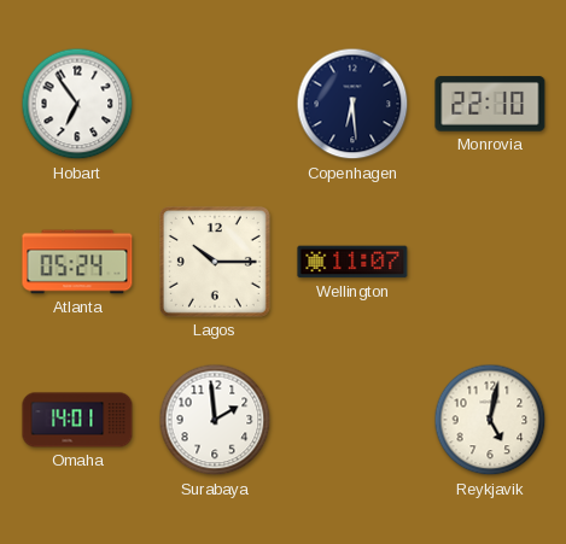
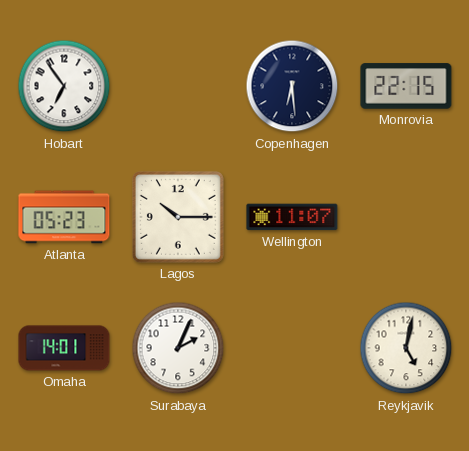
Monrovia: 22:10 -> 22:15
Atlanta: 05:24 -> 05:23
Surabaya: 1:59 -> 2:04
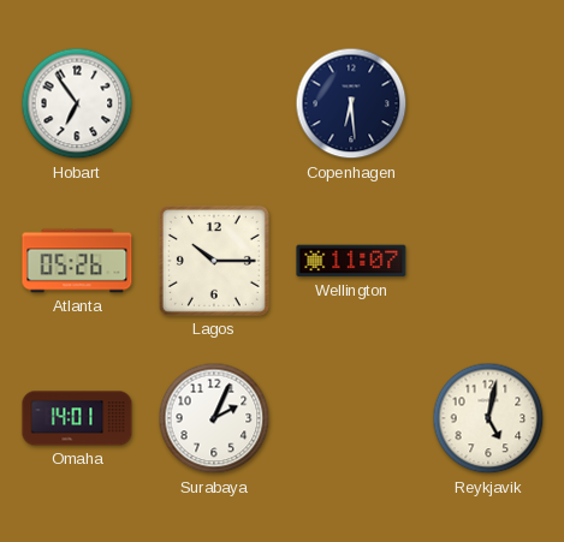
Monrovia: 22:15 -> none
Atlanta: 05:23 -> 05:26
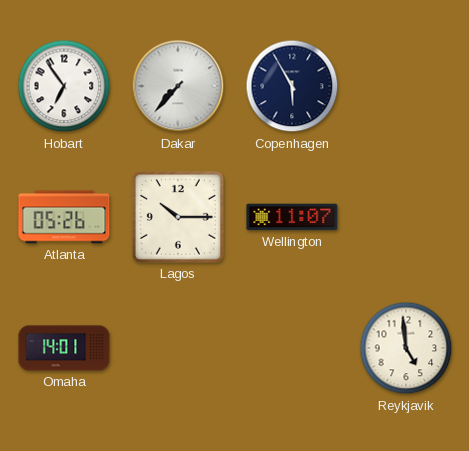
Dakar: none -> 7:37
Copenhagen: 6:29 -> 5:55
Surabaya: 2:04 -> none
Reykjavik: 5:02 -> 4:59
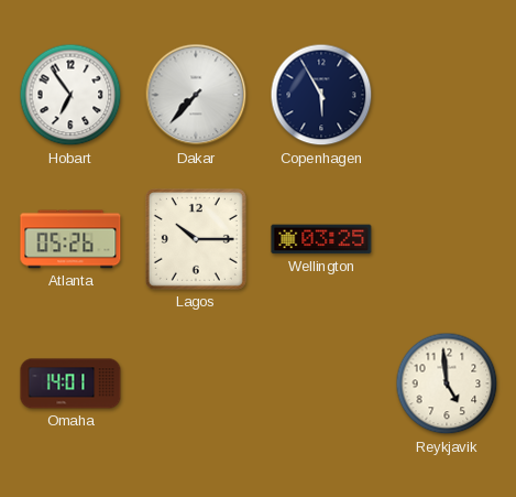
Wellington: 11:07 -> 03:25
